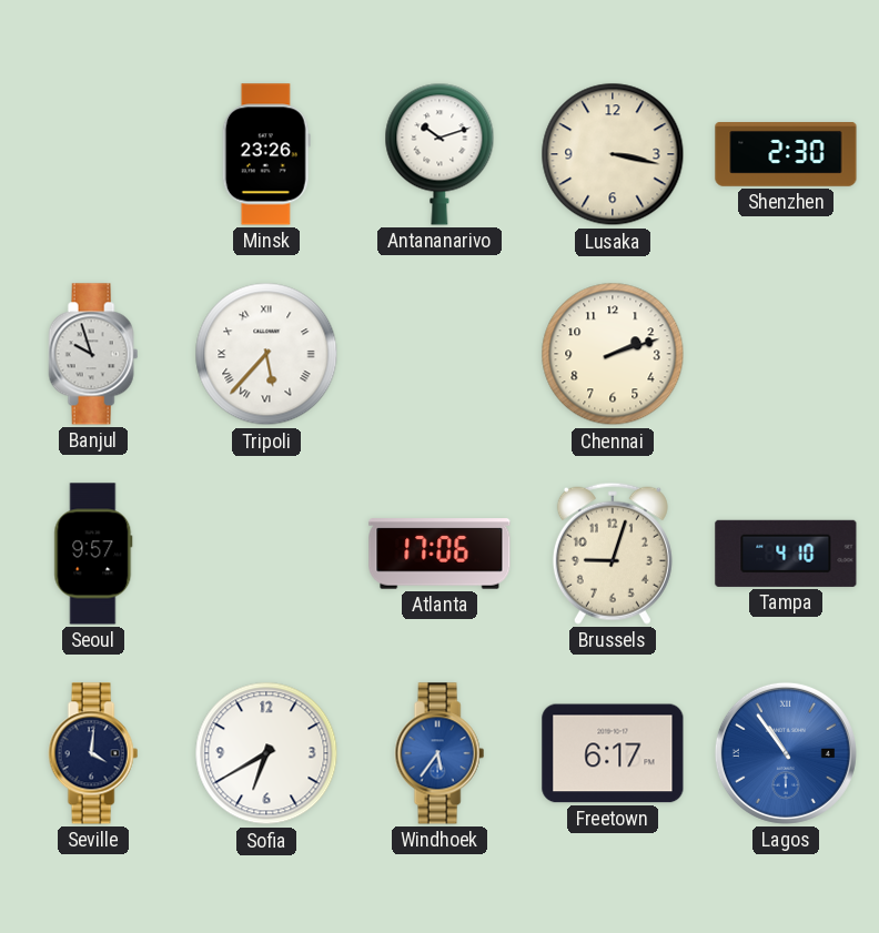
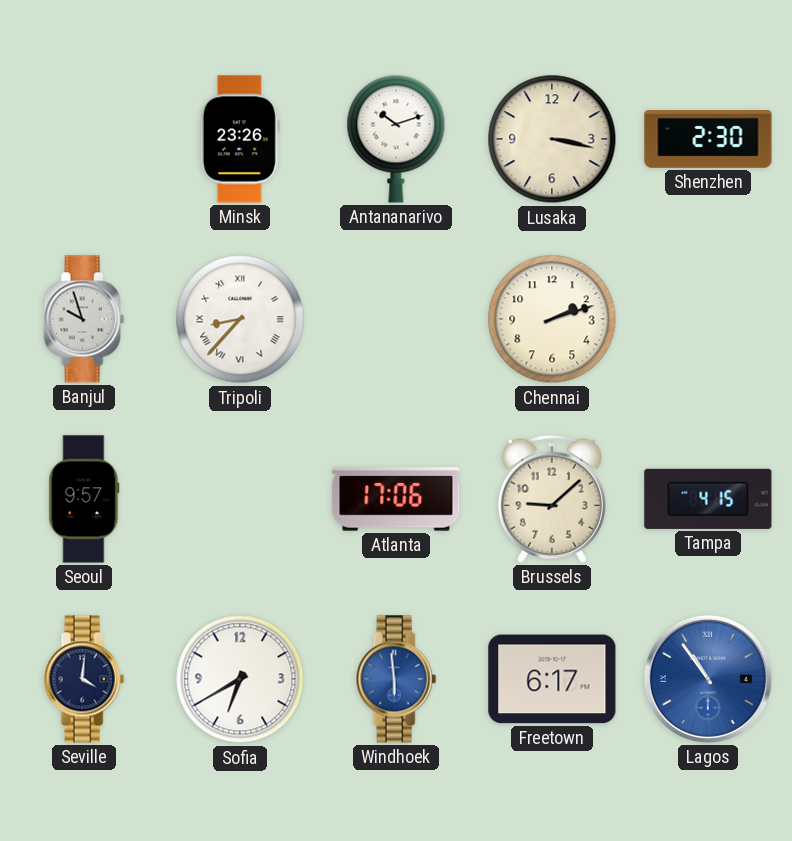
Tripoli: 5:37 -> 8:37
Brussels: 9:03 -> 9:08
Tampa: 4:10 -> 4:15
Windhoek: 5:36 -> 5:59
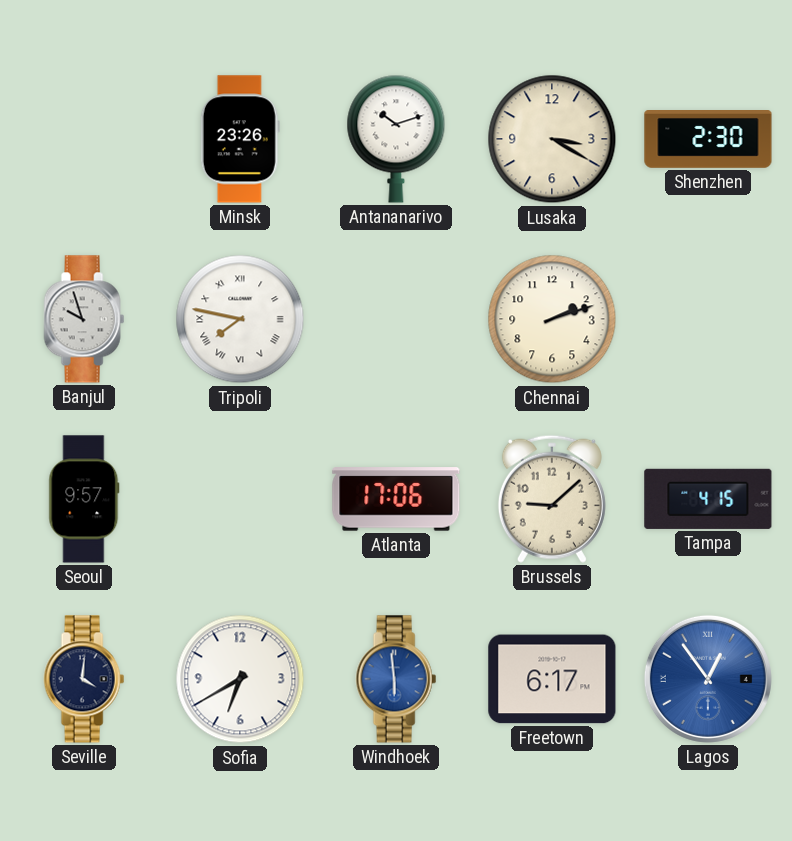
Lusaka: 3:17 -> 3:20
Tripoli: 8:37 -> 7:47
Lagos: 10:54 -> 12:54
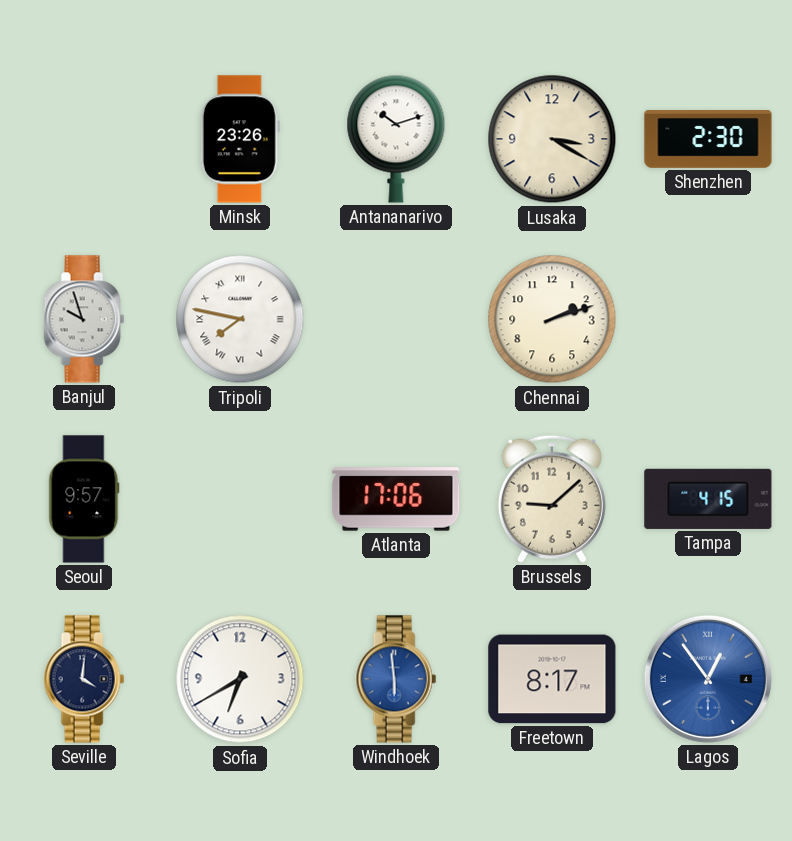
Freetown: 6:17 -> 8:17
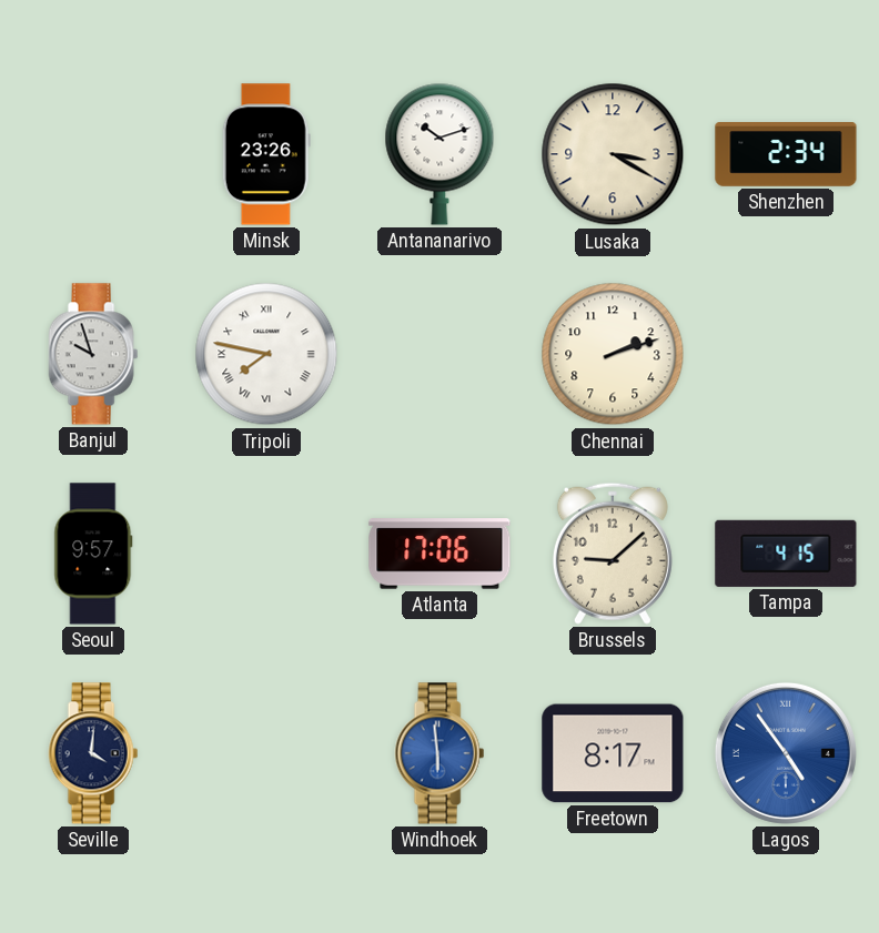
Shenzhen: 2:30 -> 2:34
Sofia: 6:40 -> none
Lagos: 12:54 -> 4:54
